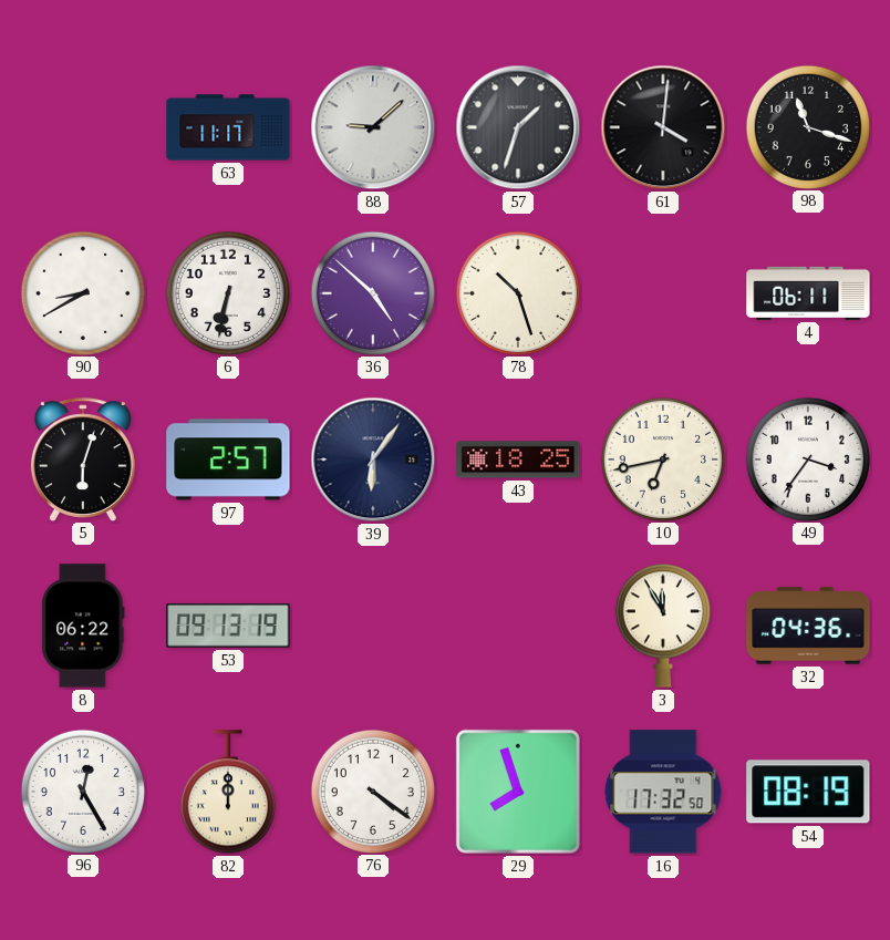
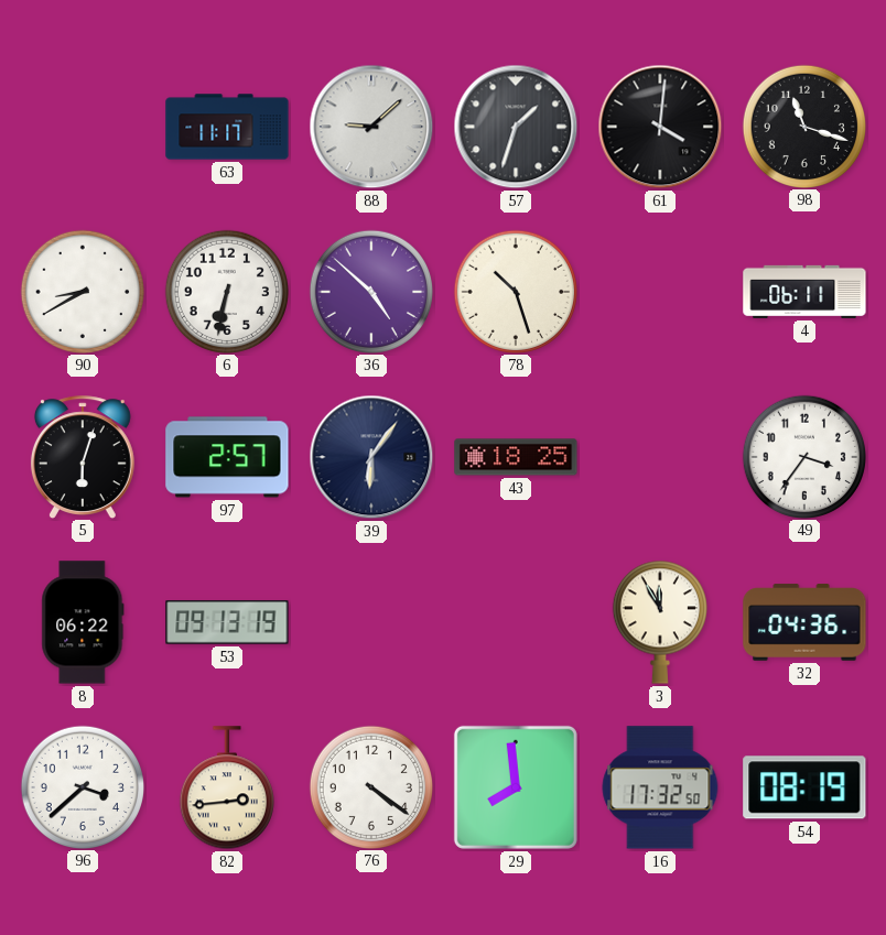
10: 6:43 -> none
96: 12:25 -> 3:38
82: 12:00 -> 2:44
29: 7:57 -> 7:59
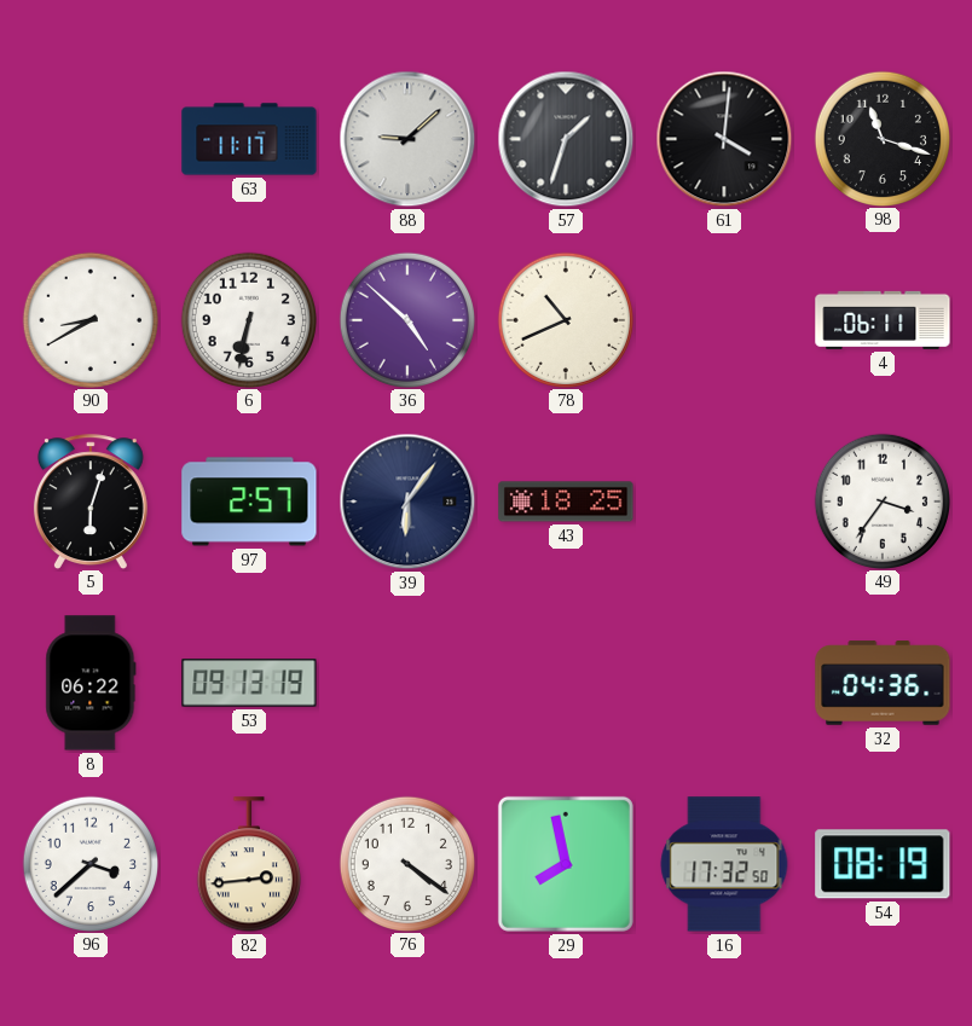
78: 10:27 -> 10:41
3: 11:55 -> none
29: 7:59 -> 7:58
